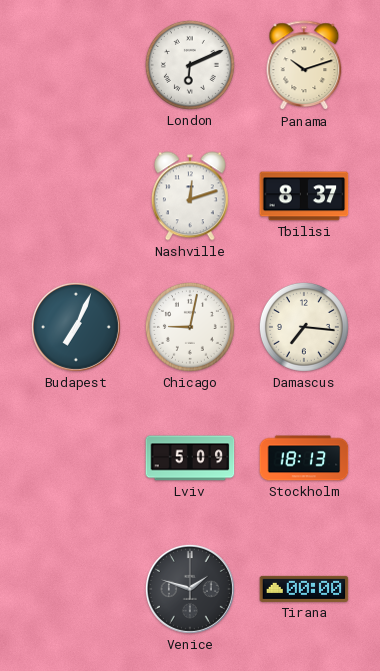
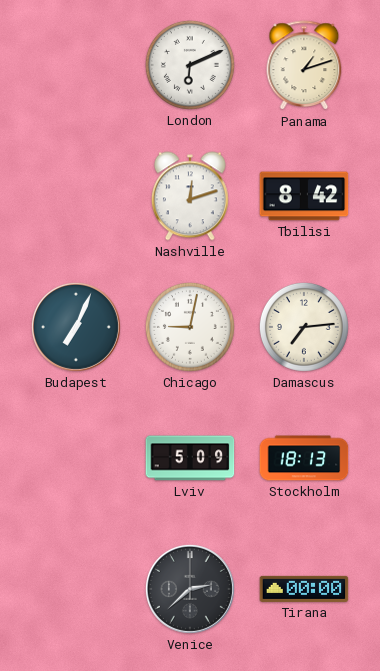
Panama: 10:12 -> 1:12
Tbilisi: 8:37 -> 8:42
Damascus: 7:16 -> 7:14
Venice: 1:48 -> 2:38
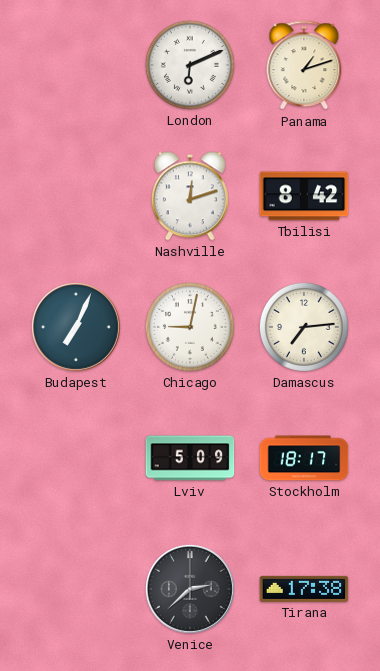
Stockholm: 18:13 -> 18:17
Tirana: 00:00 -> 17:38
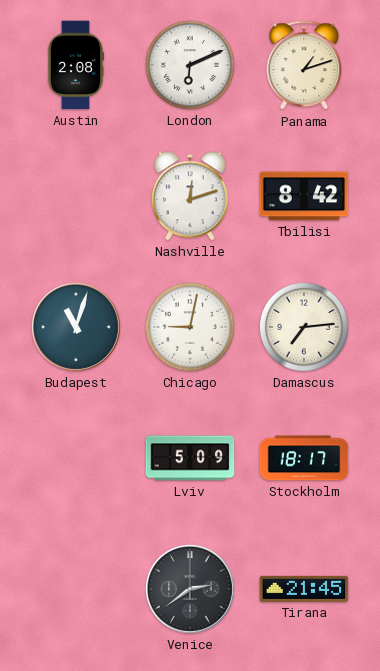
Austin: none -> 2:08
Budapest: 7:04 -> 11:03
Venice: 2:38 -> 2:39
Tirana: 17:38 -> 21:45
